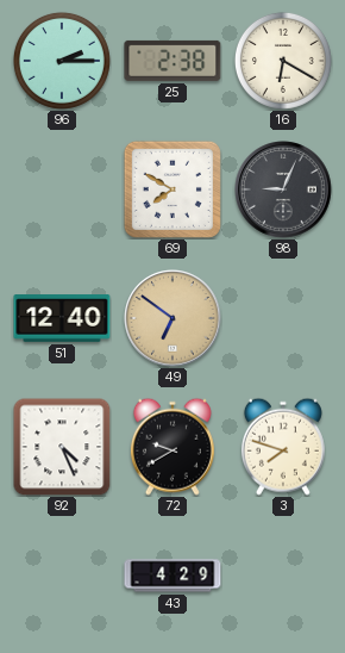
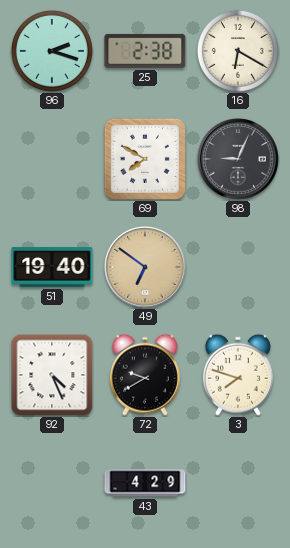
96: 2:15 -> 2:18
51: 12:40 -> 19:40
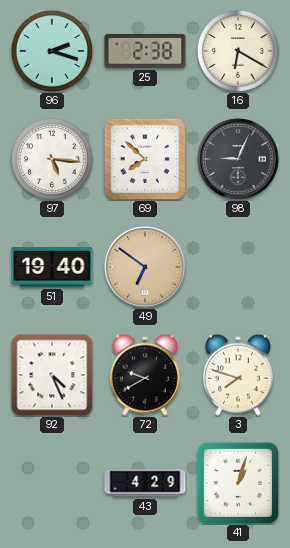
97: none -> 5:16
69: 7:50 -> 7:52
41: none -> 1:03
